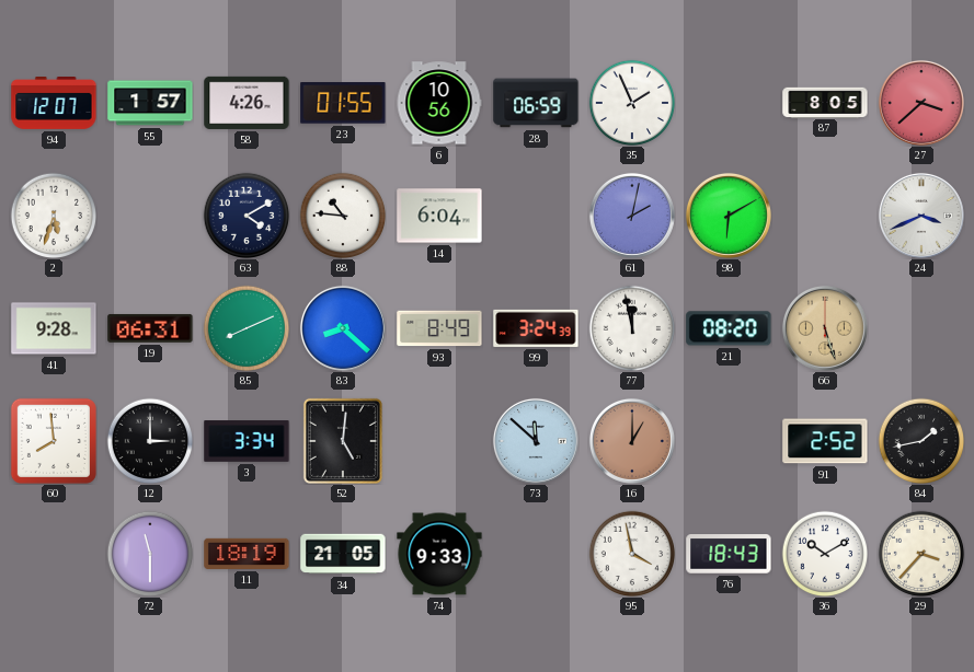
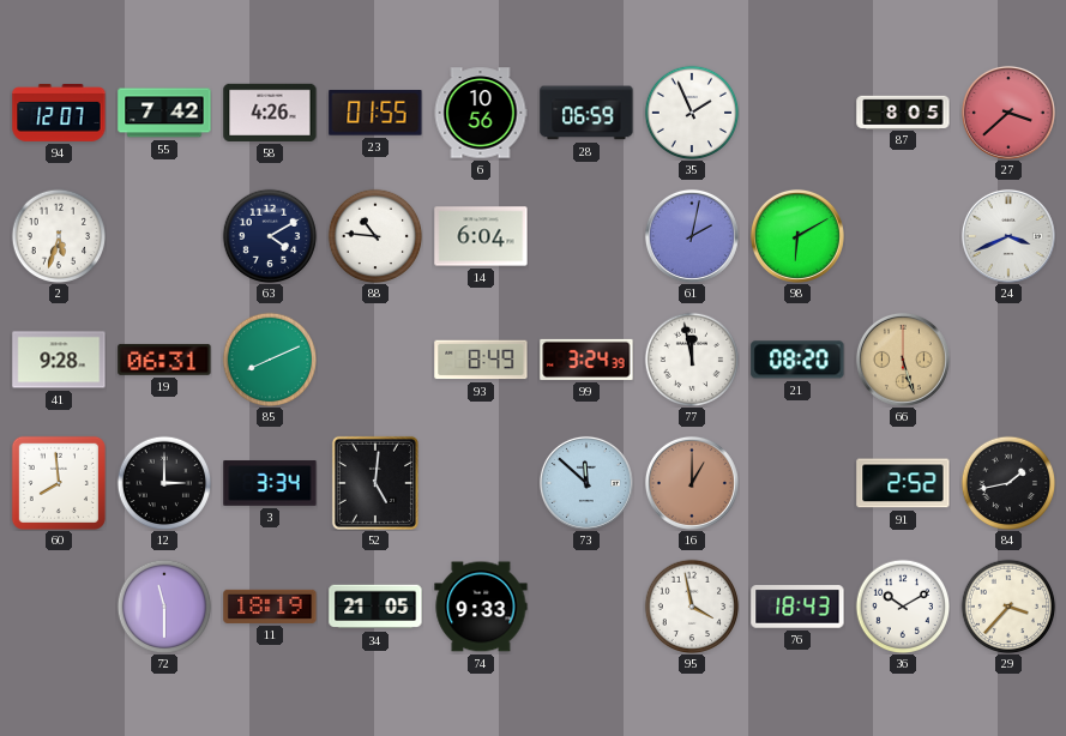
55: 1:57 -> 7:42
83: 8:22 -> none
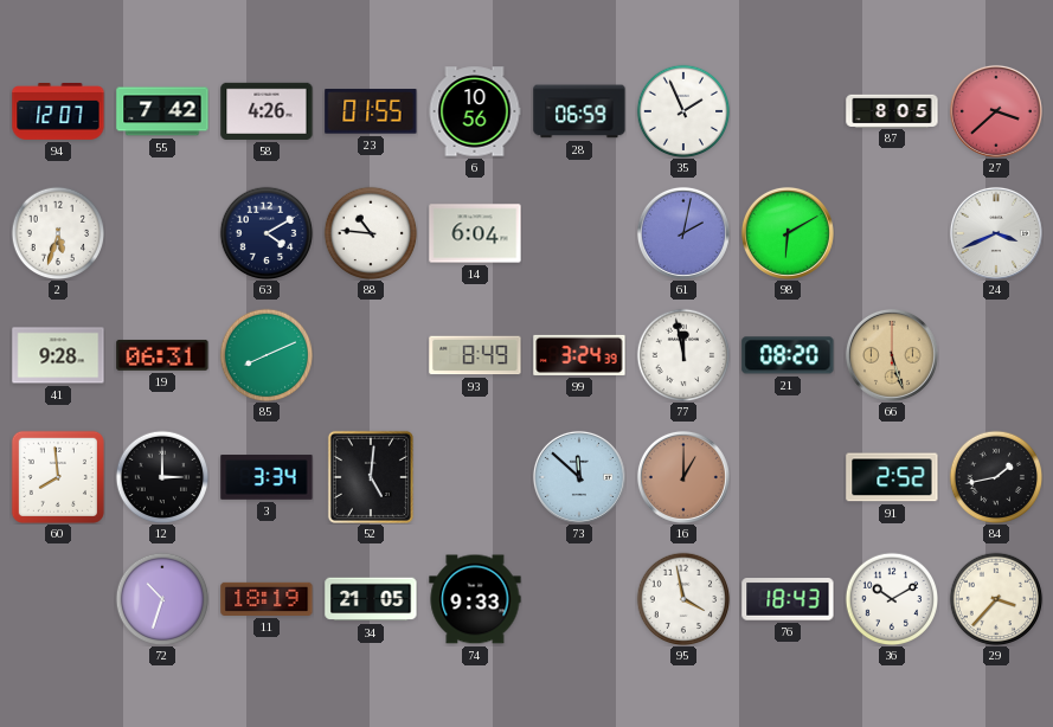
72: 11:30 -> 10:33
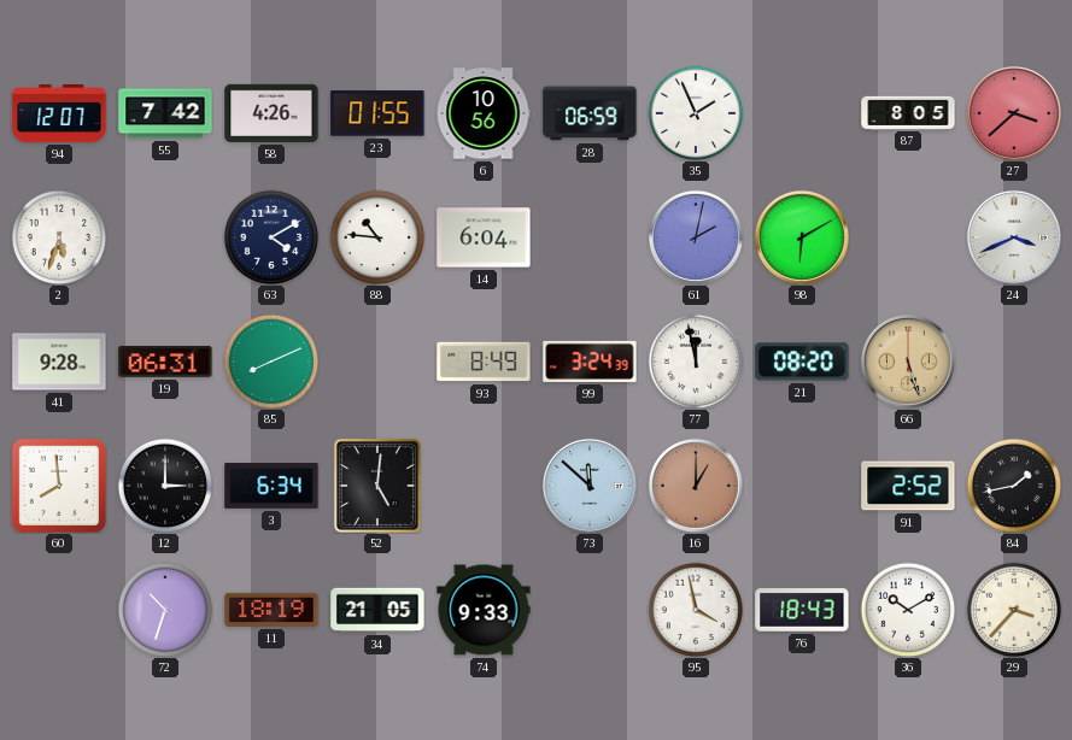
3: 3:34 -> 6:34
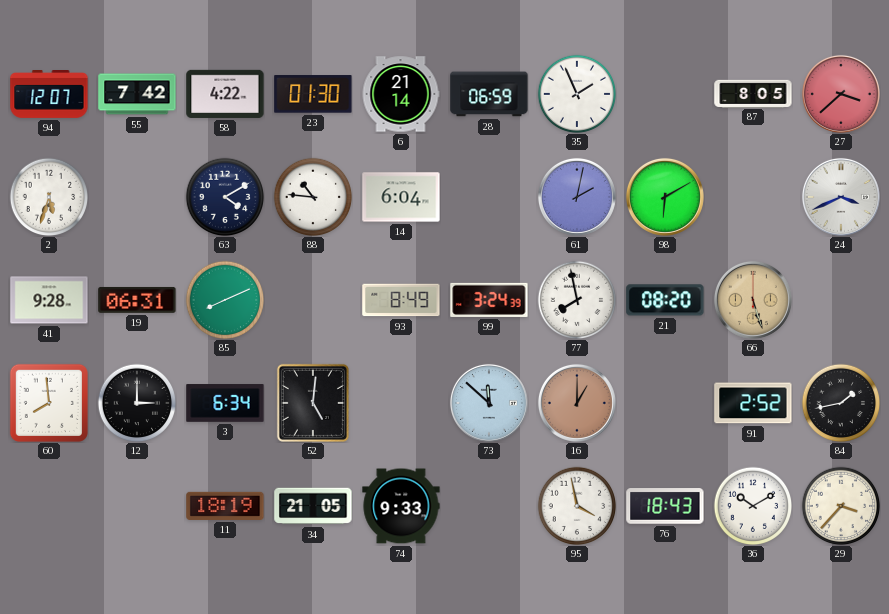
58: 4:26 -> 4:22
23: 01:55 -> 01:30
6: 10:56 -> 21:14
77: 11:58 -> 7:58
72: 10:33 -> none
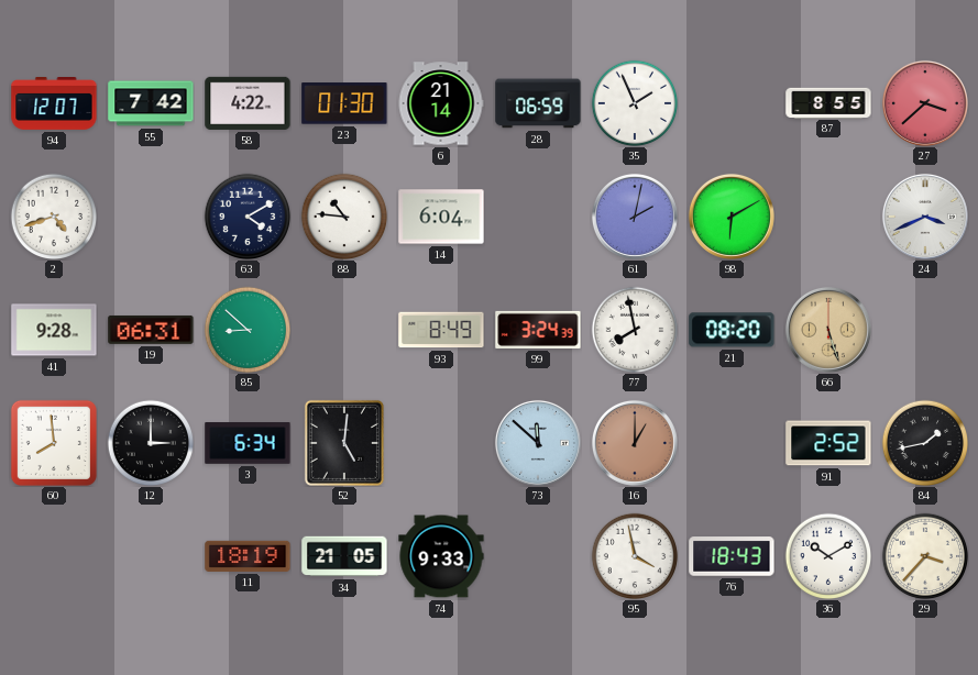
87: 8:05 -> 8:55
2: 5:33 -> 4:42
85: 8:11 -> 8:52
